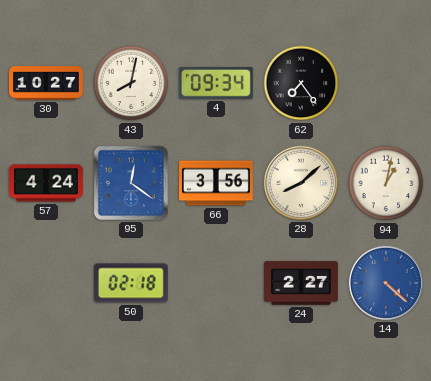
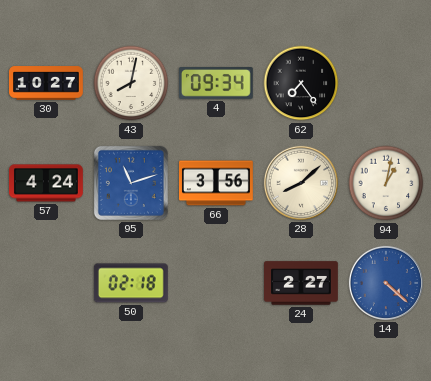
95: 12:21 -> 11:12
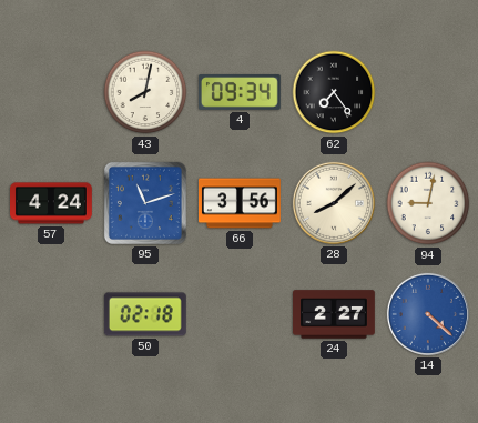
30: 10:27 -> none
94: 1:02 -> 9:02
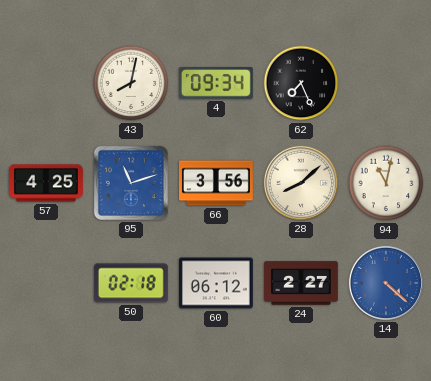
62: 7:24 -> 7:26
57: 4:24 -> 4:25
94: 9:02 -> 11:02
60: none -> 06:12
